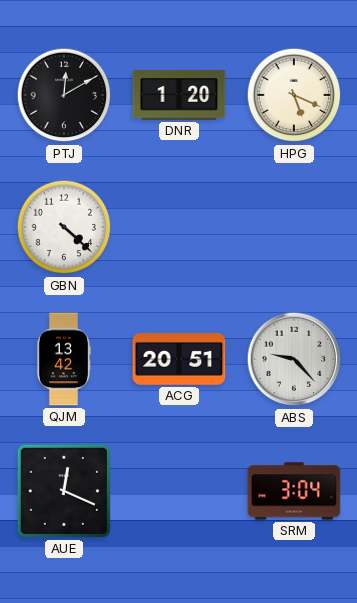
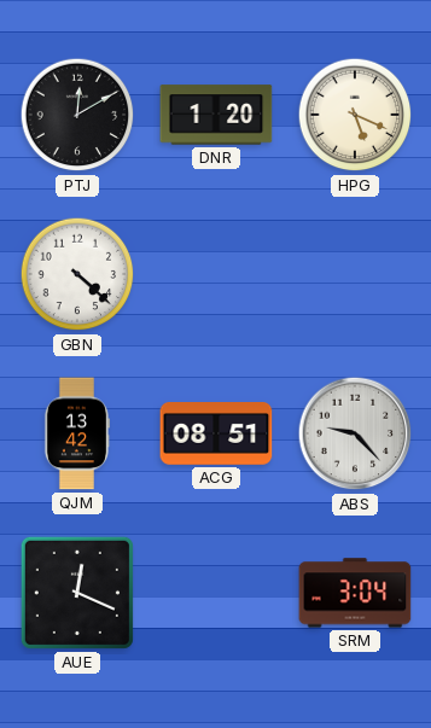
ACG: 20:51 -> 08:51
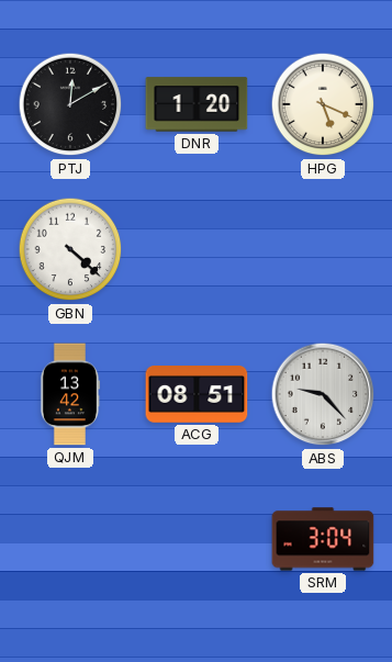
AUE: 12:19 -> none
